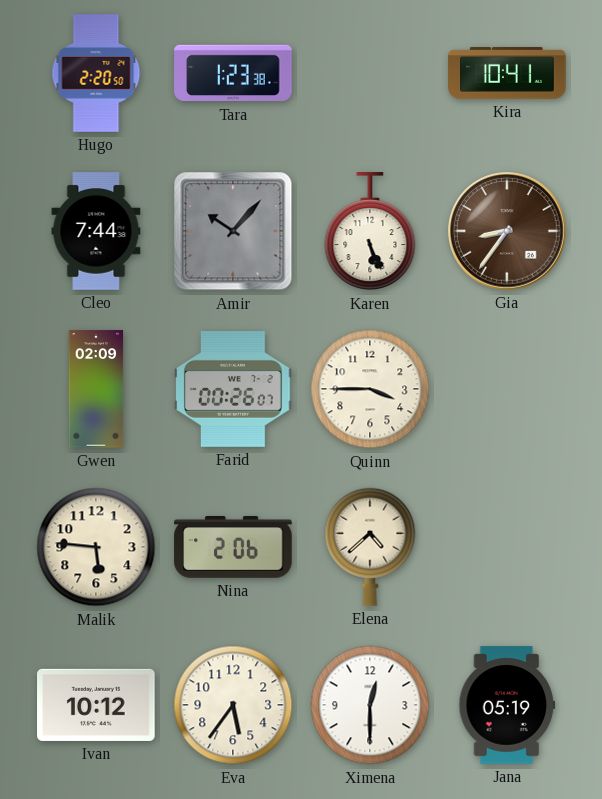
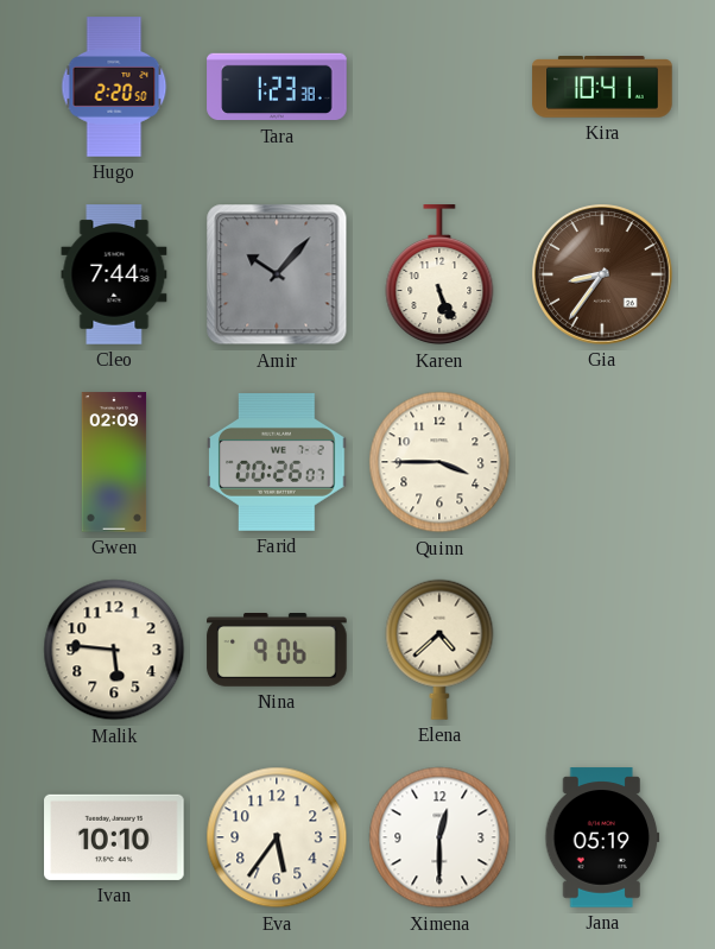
Nina: 2:06 -> 9:06
Ivan: 10:12 -> 10:10
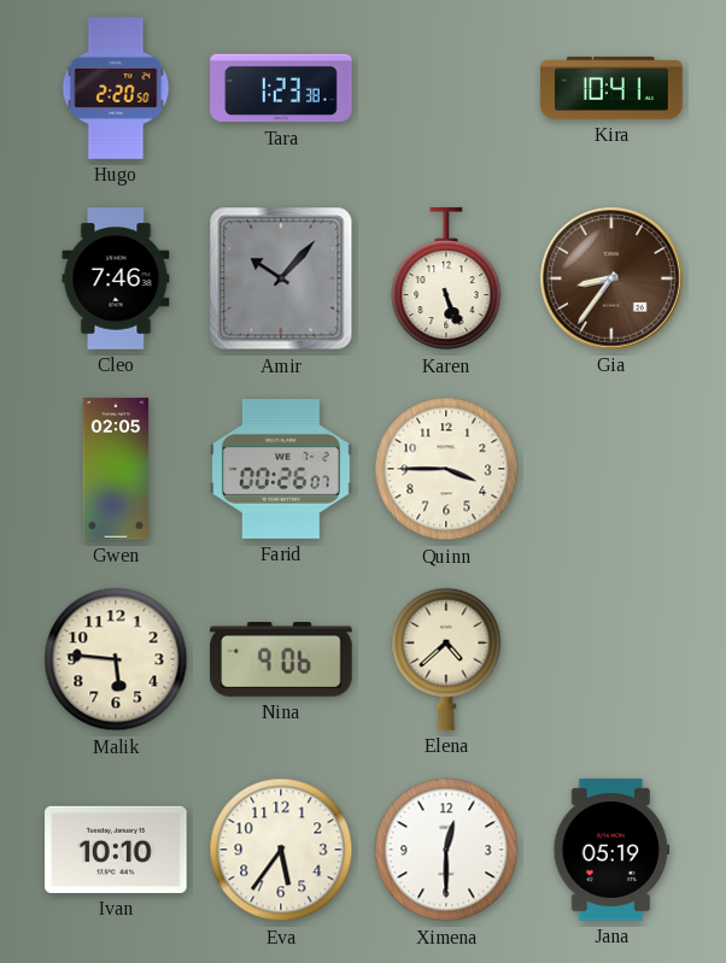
Cleo: 7:44 -> 7:46
Gwen: 02:09 -> 02:05
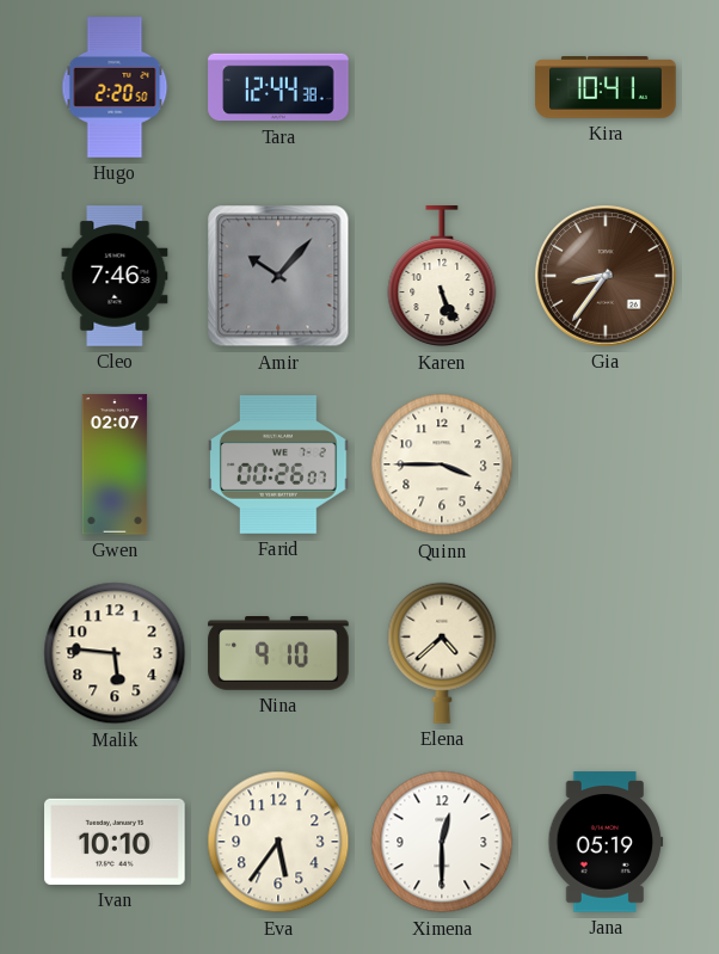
Tara: 1:23 -> 12:44
Gwen: 02:05 -> 02:07
Nina: 9:06 -> 9:10
